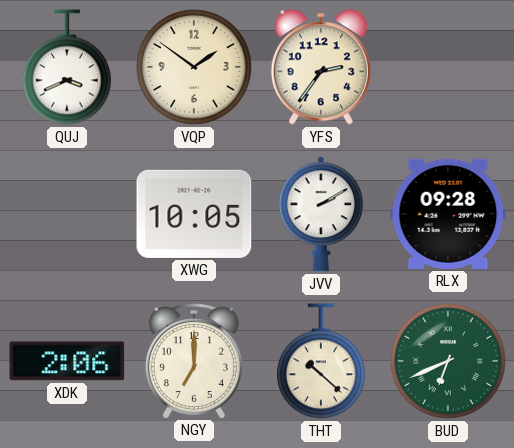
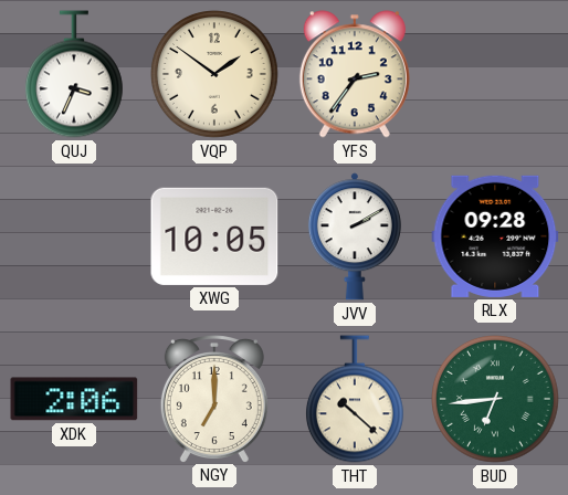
QUJ: 3:41 -> 3:34
BUD: 6:41 -> 6:44
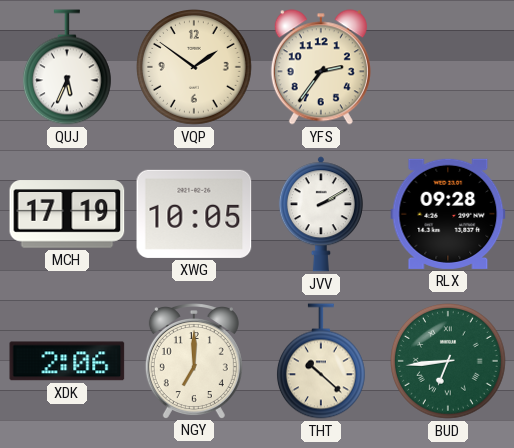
QUJ: 3:34 -> 5:34
MCH: none -> 17:19
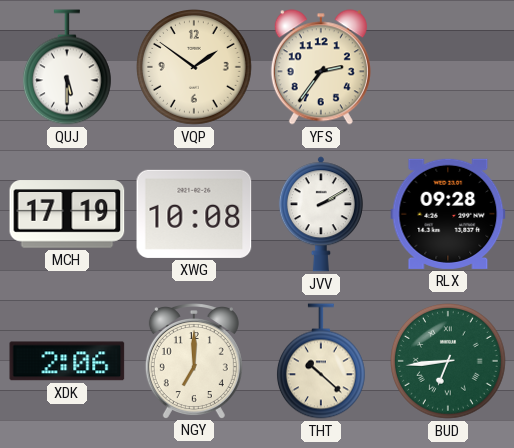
QUJ: 5:34 -> 5:30
XWG: 10:05 -> 10:08
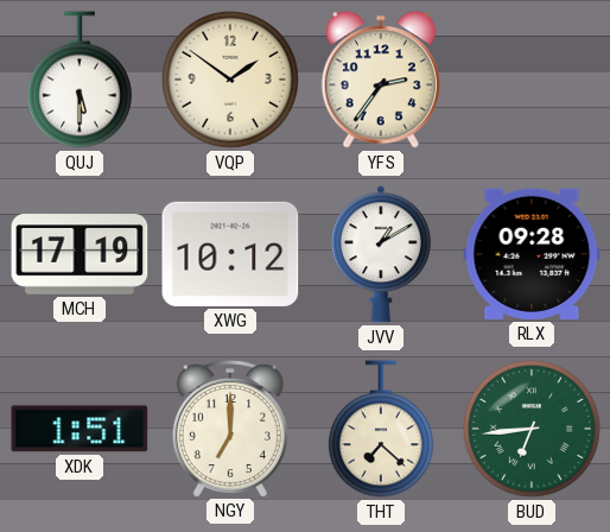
XWG: 10:08 -> 10:12
JVV: 2:10 -> 1:10
XDK: 2:06 -> 1:51
THT: 10:22 -> 7:22
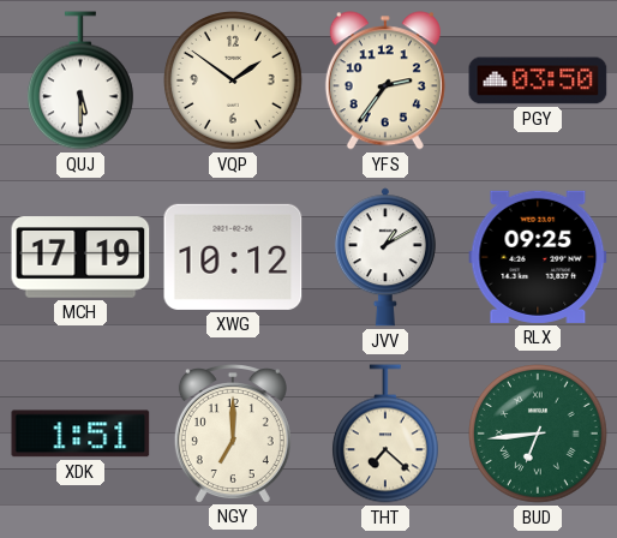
PGY: none -> 03:50
RLX: 09:28 -> 09:25
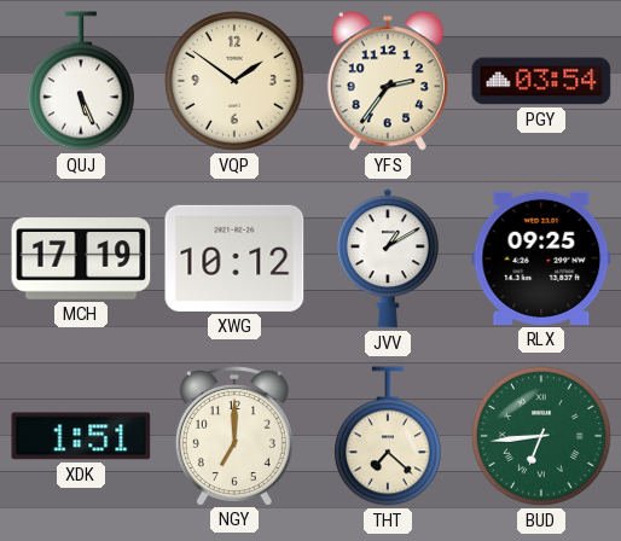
QUJ: 5:30 -> 5:26
PGY: 03:50 -> 03:54
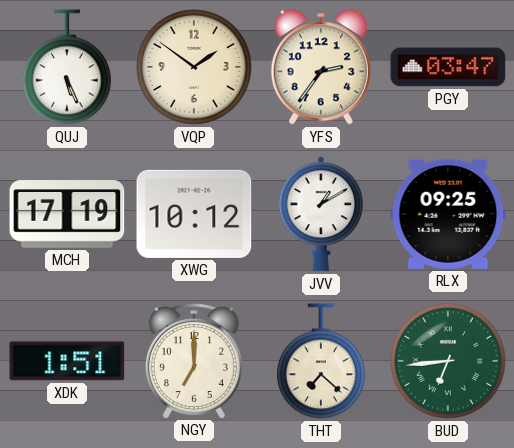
PGY: 03:54 -> 03:47
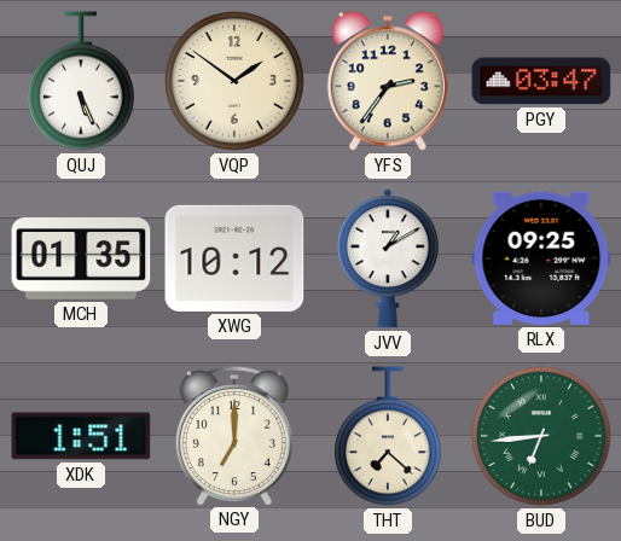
MCH: 17:19 -> 01:35
